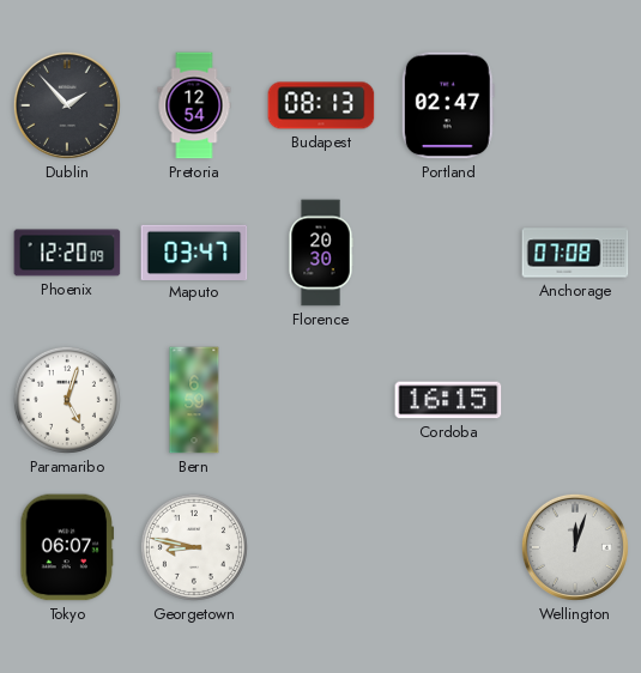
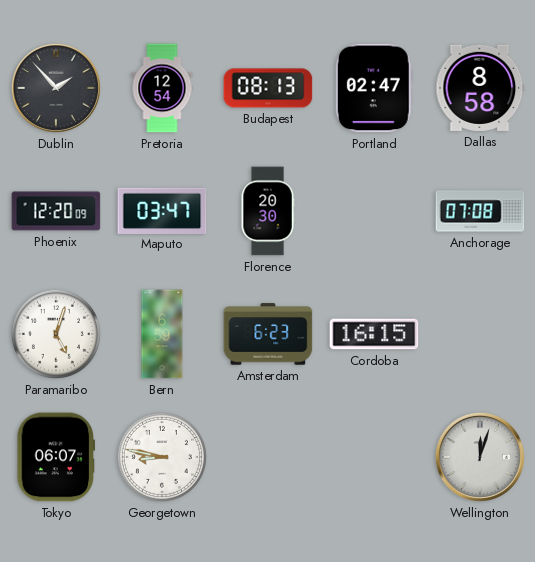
Dallas: none -> 8:58
Amsterdam: none -> 6:23
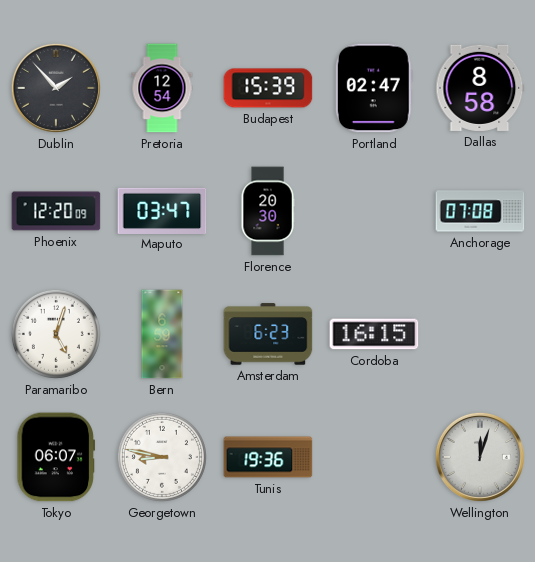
Budapest: 08:13 -> 15:39
Tunis: none -> 19:36
